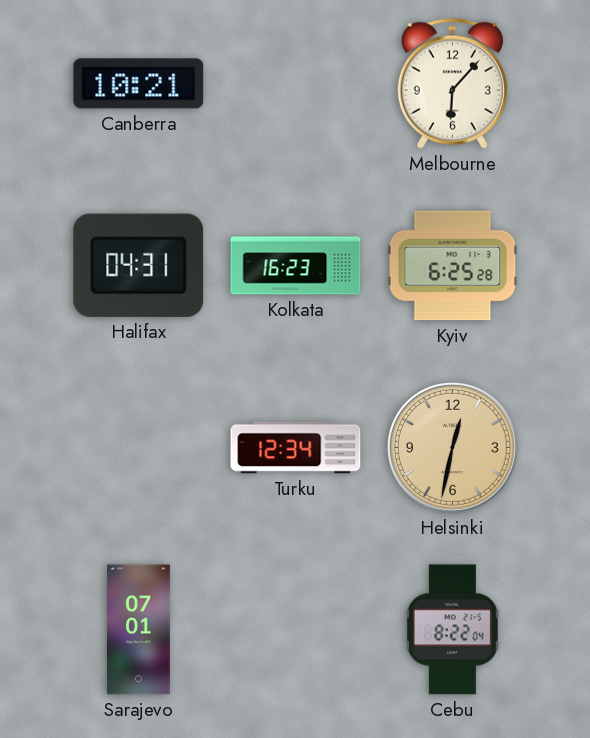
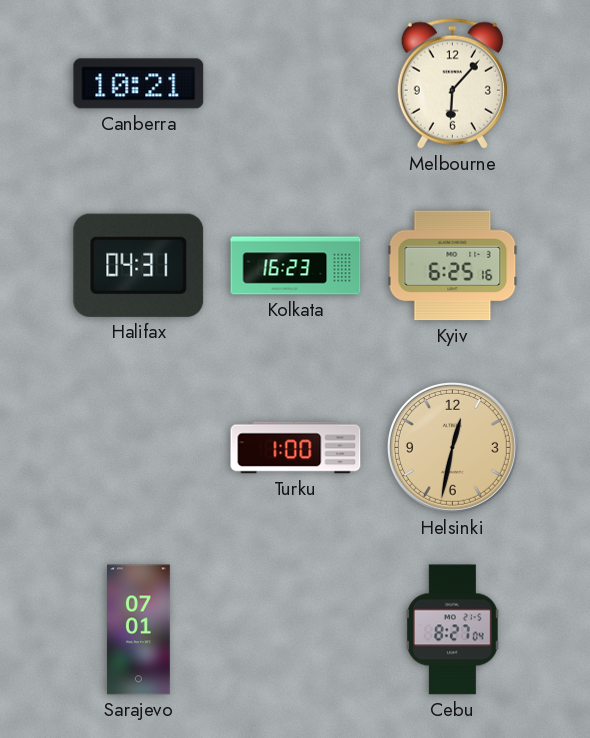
Kyiv: 6:25:28 -> 6:25:16
Turku: 12:34 -> 1:00
Cebu: 8:22 -> 8:27
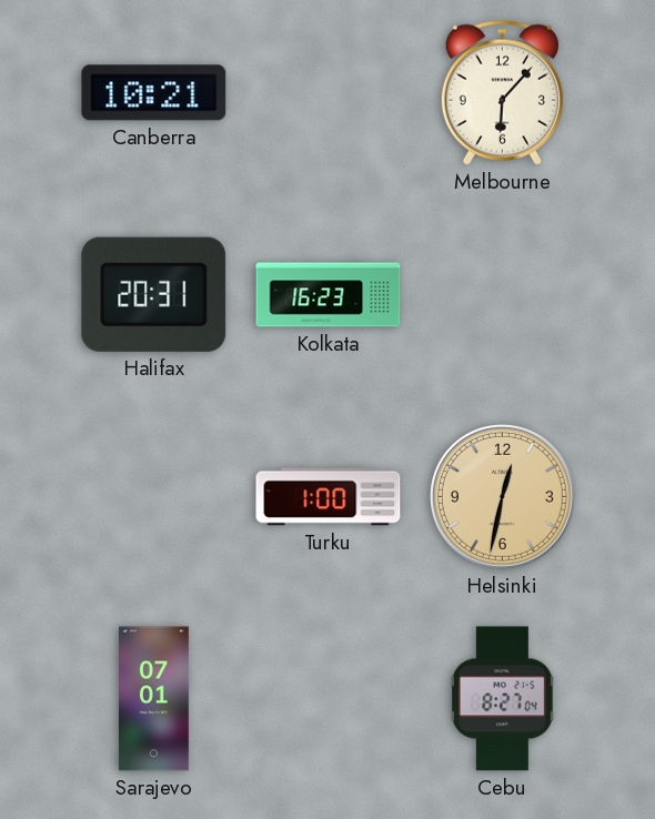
Halifax: 04:31 -> 20:31
Kyiv: 6:25 -> none
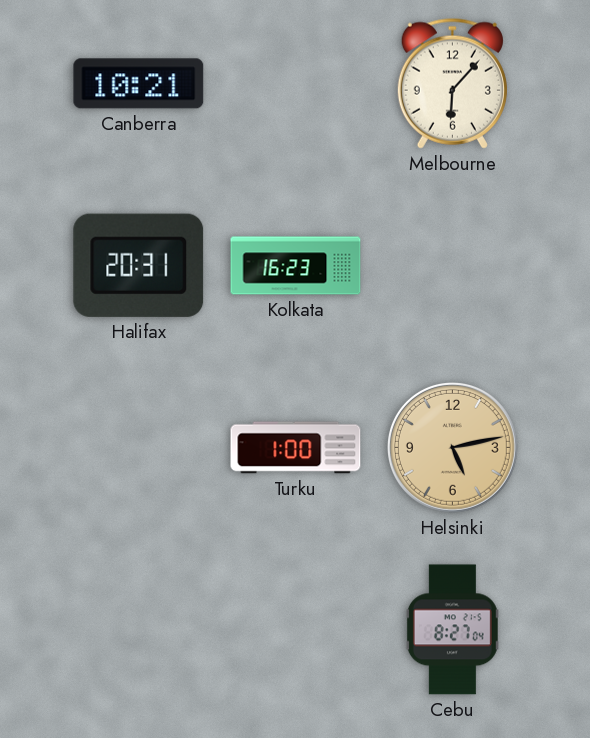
Helsinki: 12:32 -> 5:13
Sarajevo: 07:01 -> none
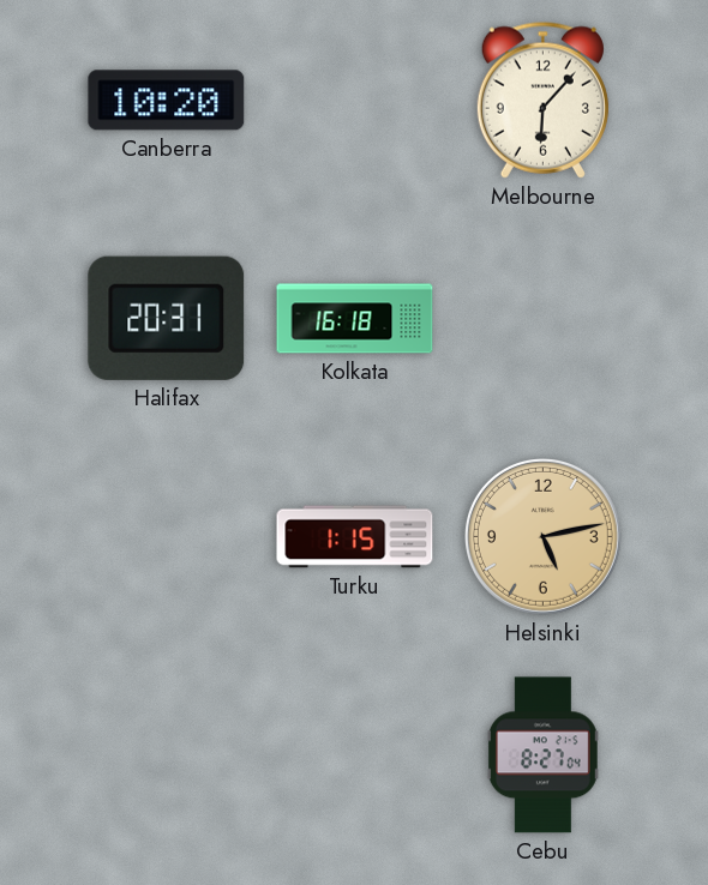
Canberra: 10:21 -> 10:20
Kolkata: 16:23 -> 16:18
Turku: 1:00 -> 1:15
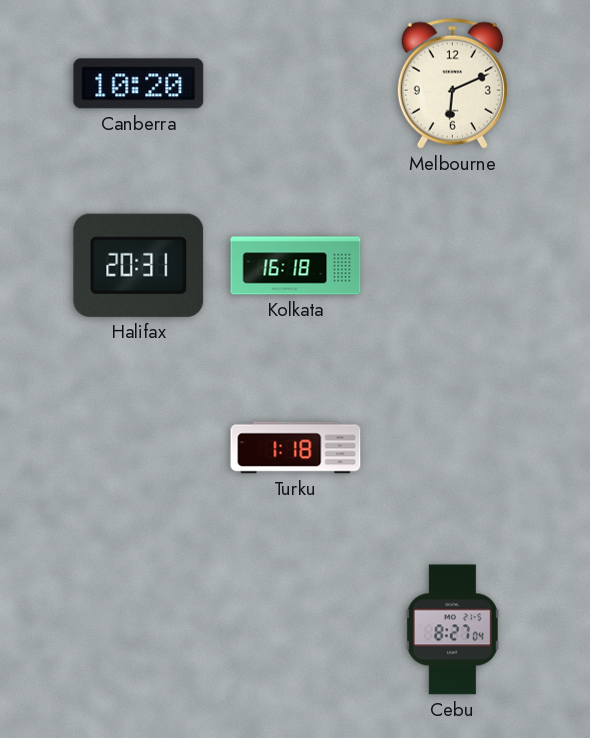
Melbourne: 6:07 -> 6:11
Turku: 1:15 -> 1:18
Helsinki: 5:13 -> none
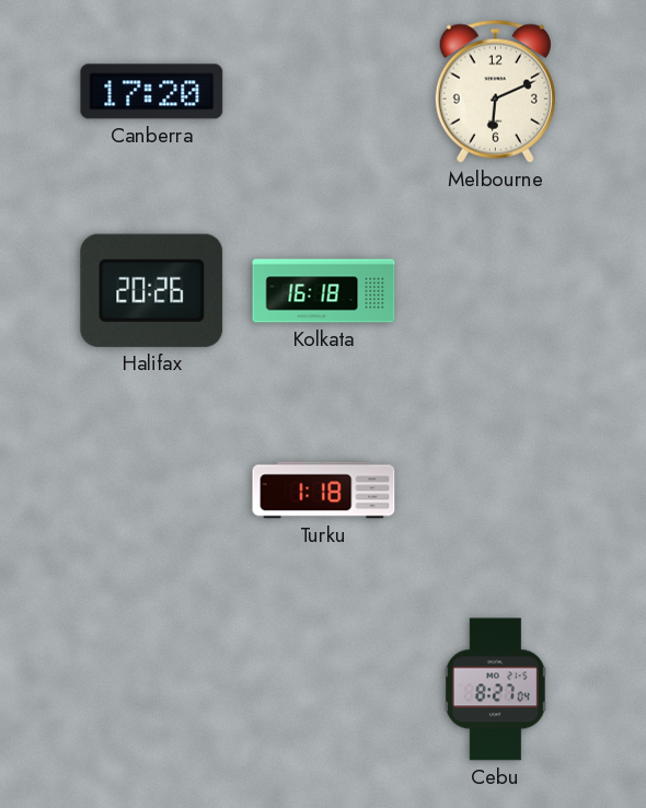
Canberra: 10:20 -> 17:20
Halifax: 20:31 -> 20:26
